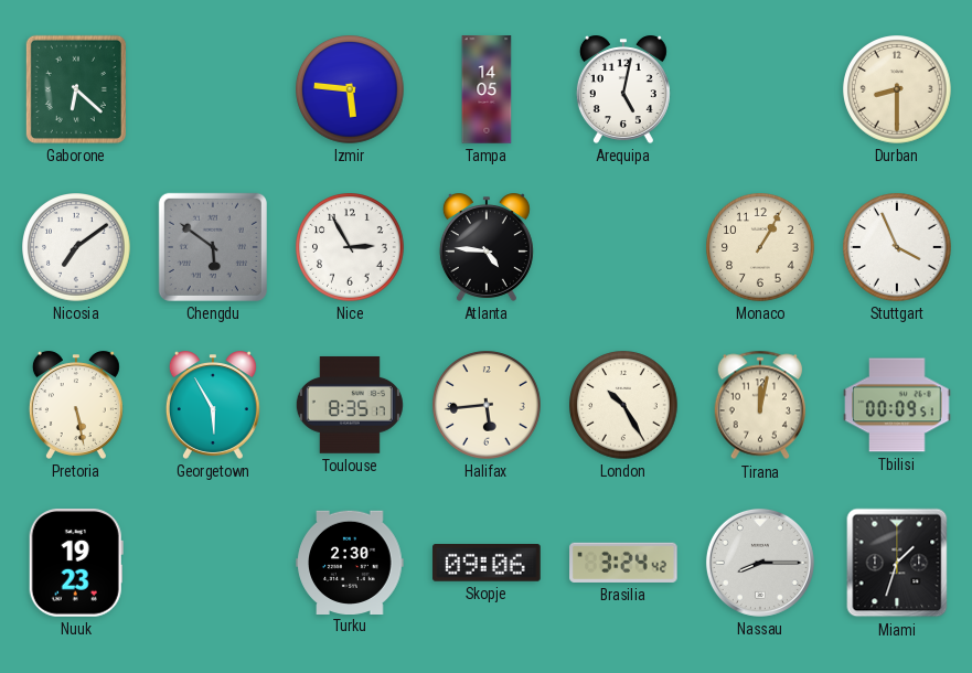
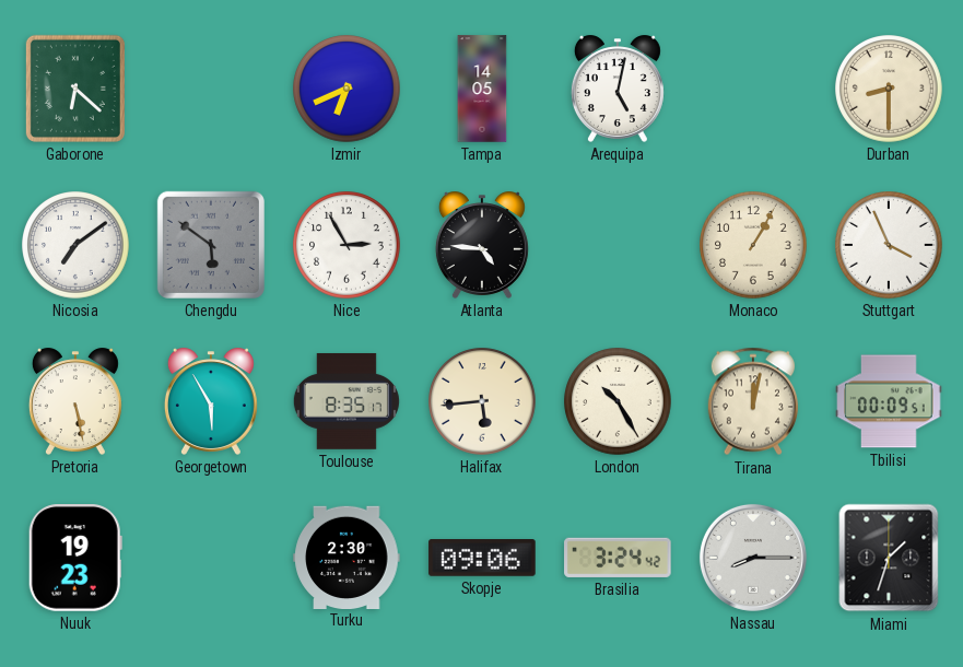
Izmir: 5:46 -> 6:41
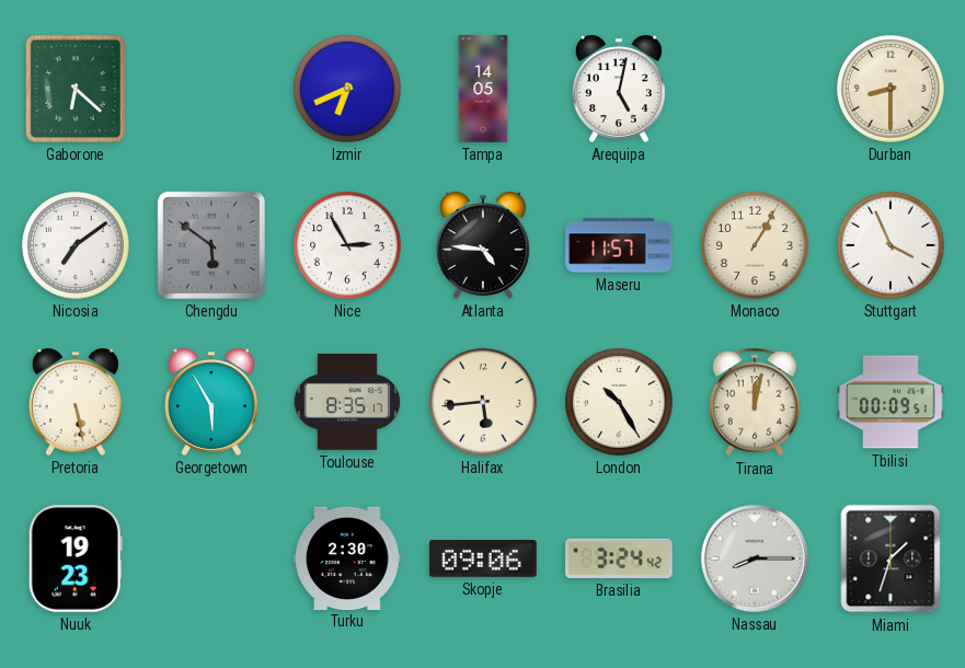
Maseru: none -> 11:57
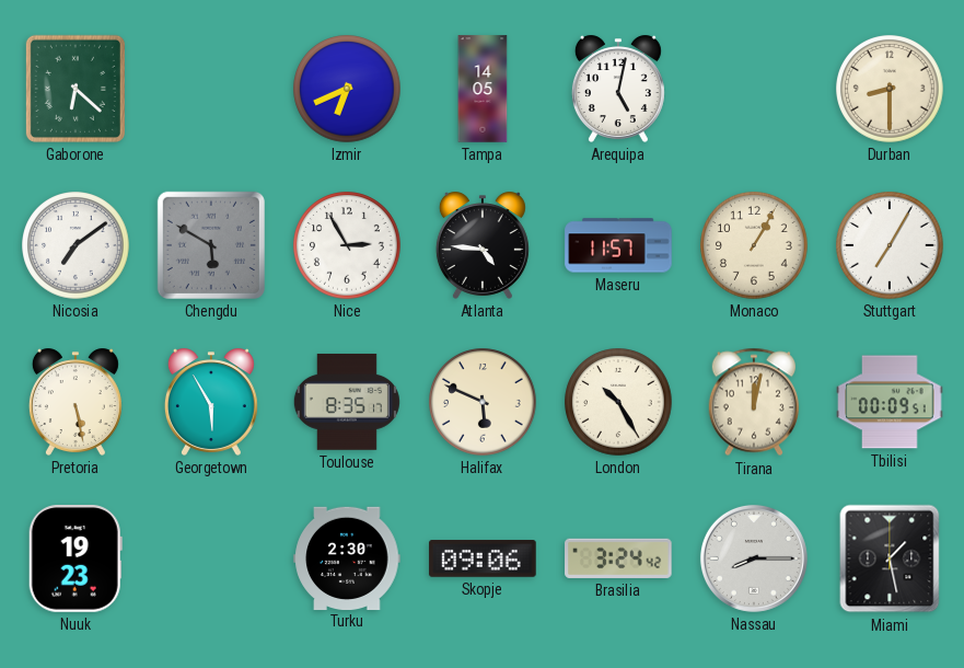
Chengdu: 5:51 -> 5:50
Stuttgart: 3:56 -> 7:05
Halifax: 5:44 -> 5:49
Miami: 1:33 -> 1:28
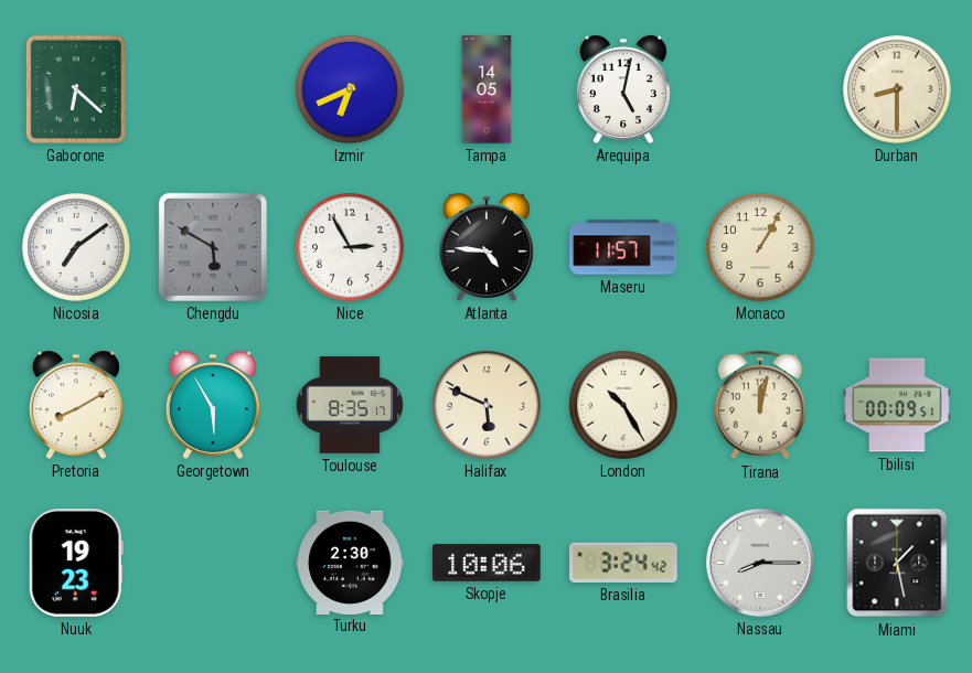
Stuttgart: 7:05 -> none
Pretoria: 5:28 -> 8:10
Skopje: 09:06 -> 10:06
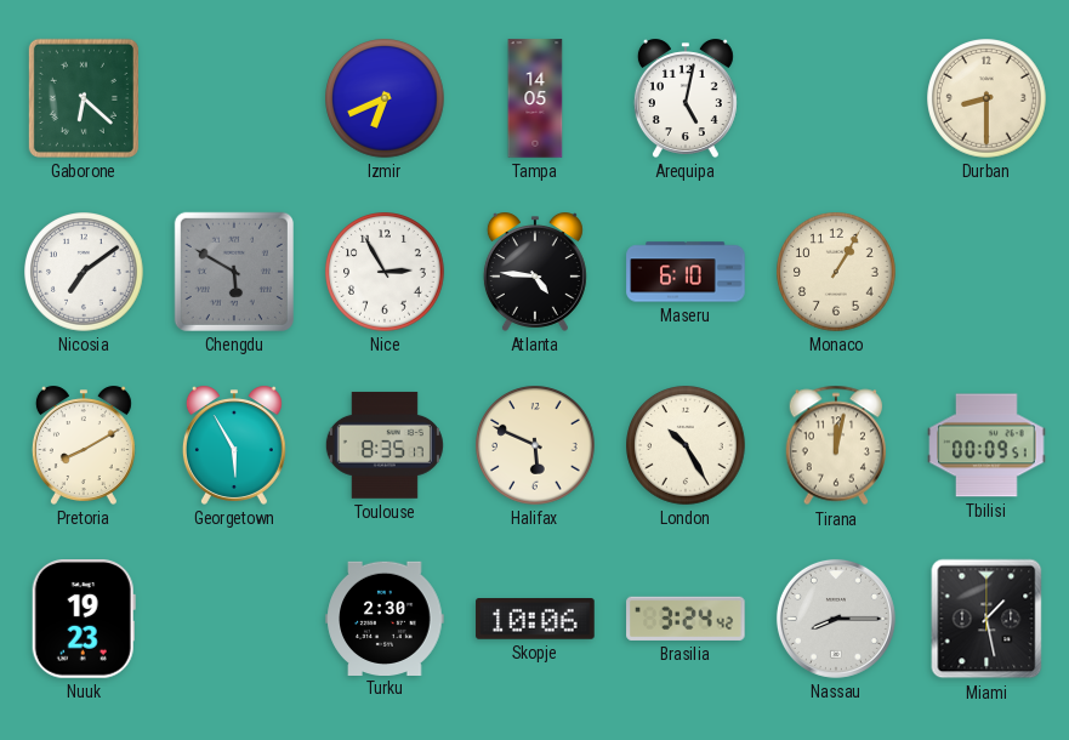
Maseru: 11:57 -> 6:10
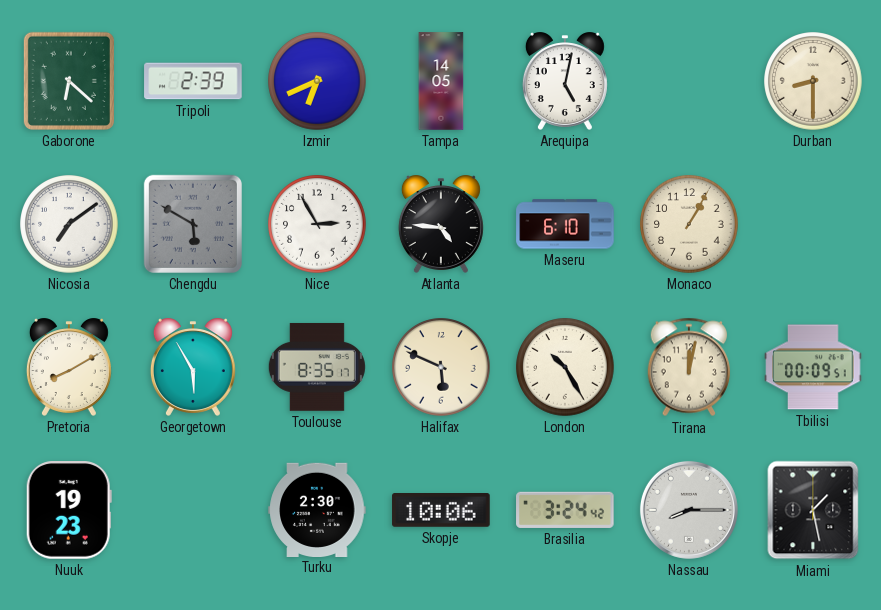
Tripoli: none -> 2:39
